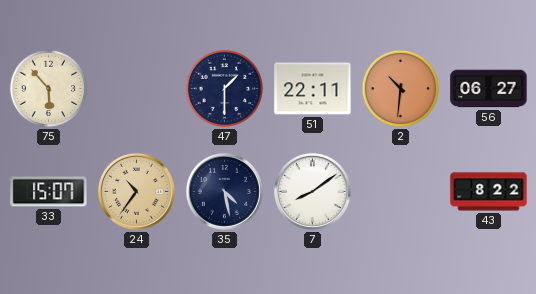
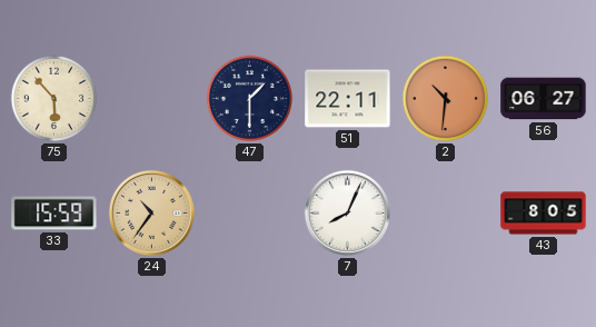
33: 15:07 -> 15:59
35: 4:28 -> none
7: 8:09 -> 8:04
43: 8:22 -> 8:05
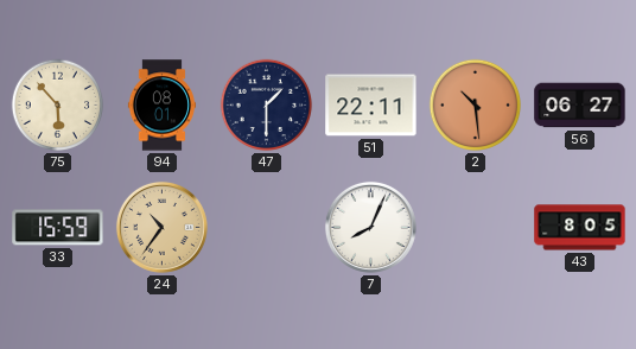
94: none -> 08:01
2: 10:31 -> 10:29
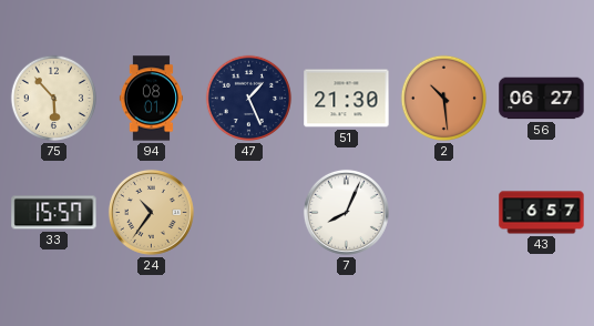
47: 1:30 -> 1:26
51: 22:11 -> 21:30
33: 15:59 -> 15:57
43: 8:05 -> 6:57
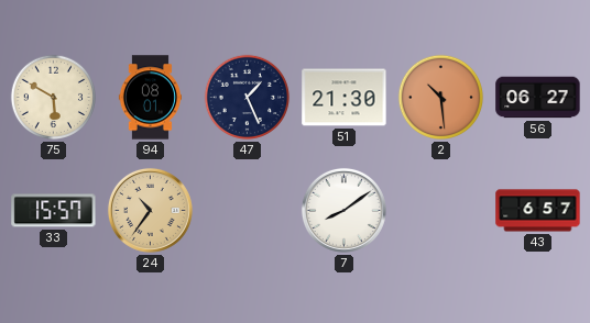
75: 5:53 -> 5:50
7: 8:04 -> 8:09
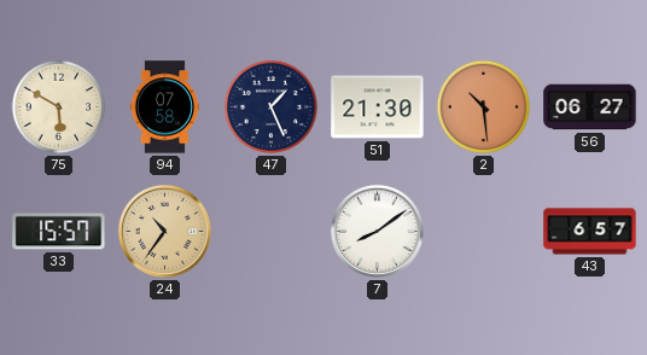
94: 08:01 -> 07:58
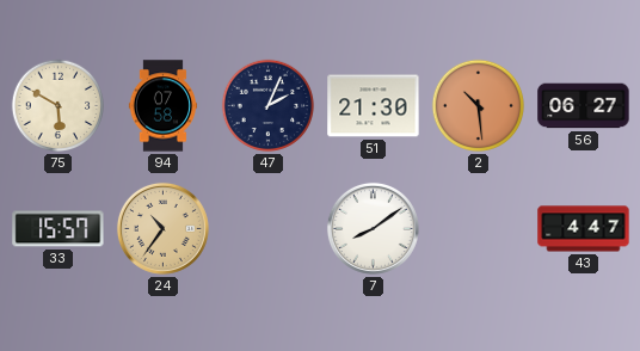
47: 1:26 -> 2:04
43: 6:57 -> 4:47
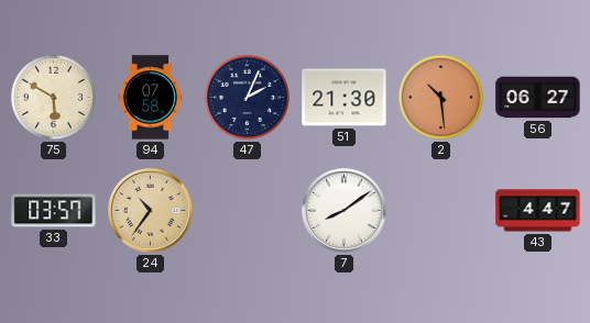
33: 15:57 -> 03:57
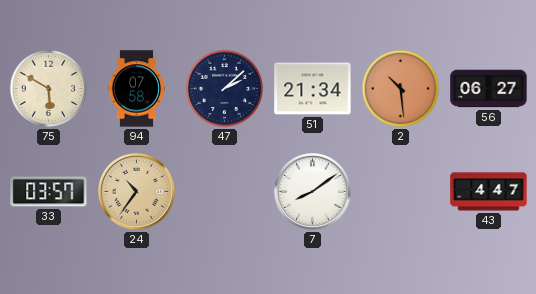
47: 2:04 -> 2:08
51: 21:30 -> 21:34
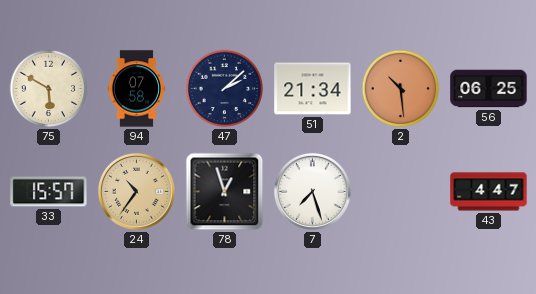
56: 06:27 -> 06:25
33: 03:57 -> 15:57
78: none -> 12:57
7: 8:09 -> 7:27
